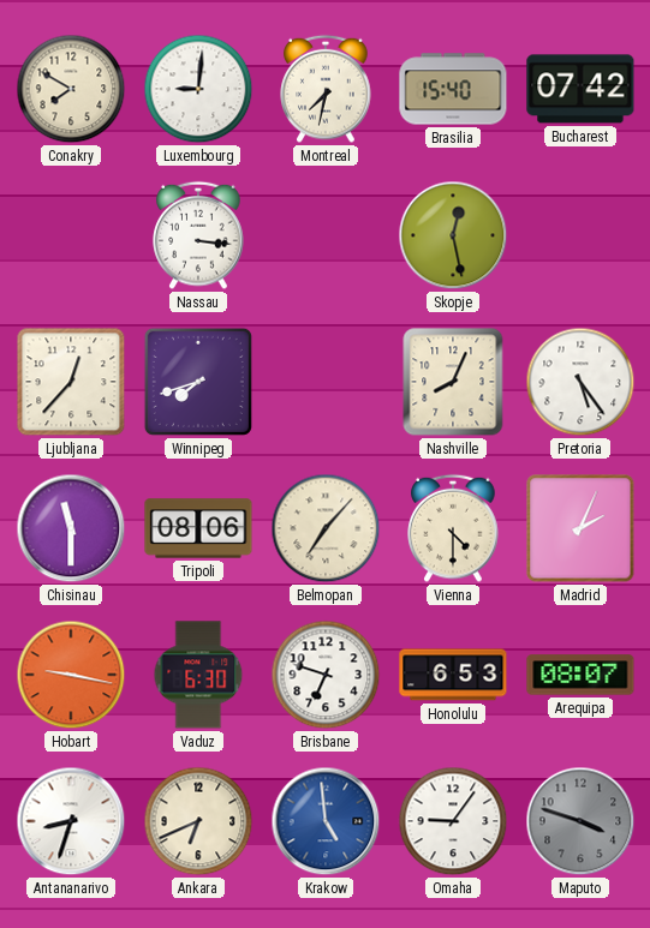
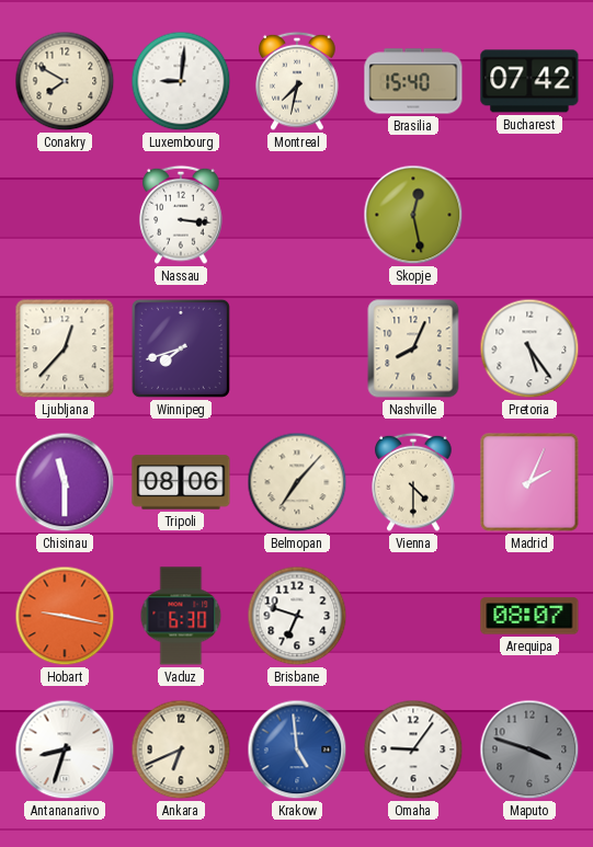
Honolulu: 6:53 -> none
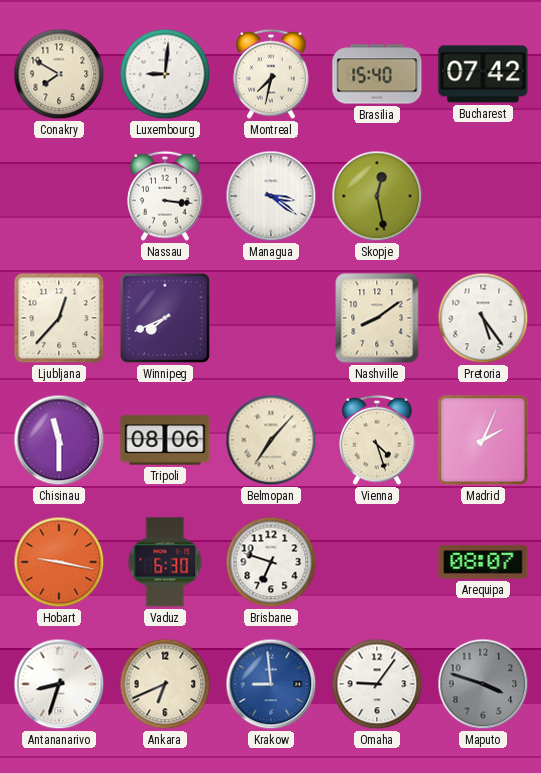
Managua: none -> 3:21
Winnipeg: 7:42 -> 7:41
Nashville: 8:04 -> 8:09
Vienna: 4:30 -> 4:27
Krakow: 4:59 -> 8:59
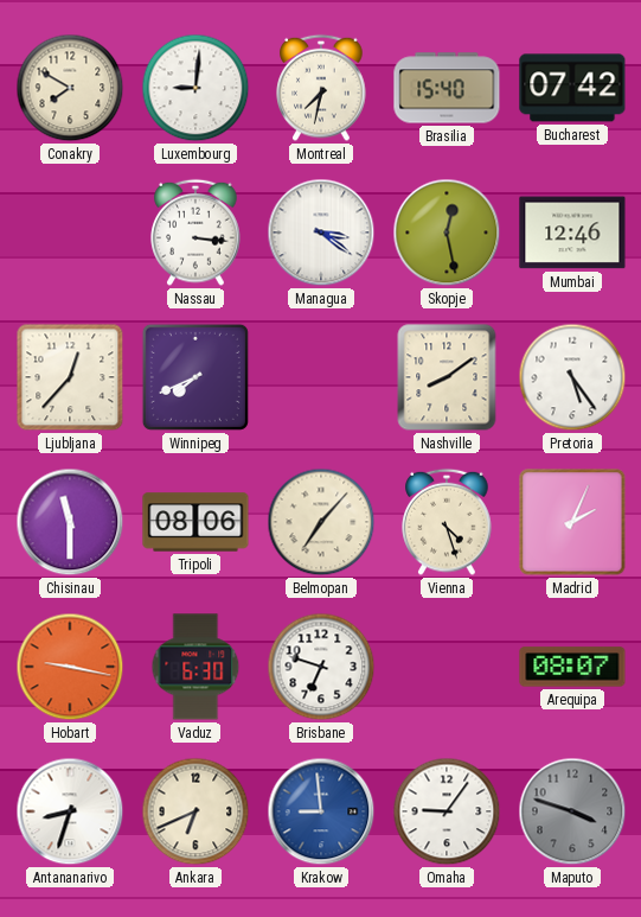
Mumbai: none -> 12:46
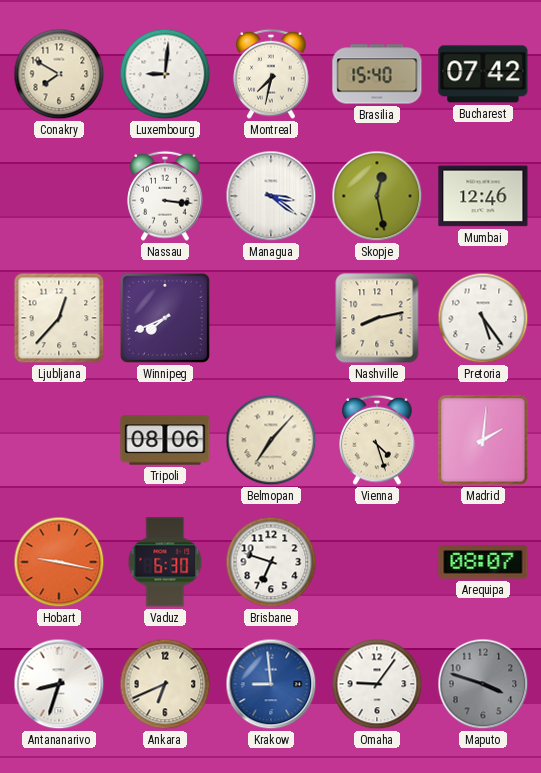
Nashville: 8:09 -> 8:13
Chisinau: 11:30 -> none
Madrid: 2:04 -> 2:01
